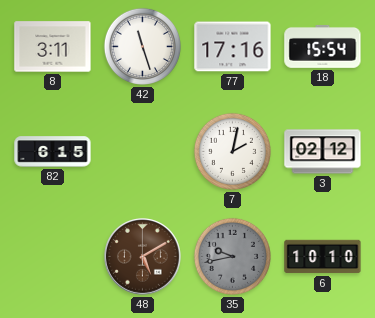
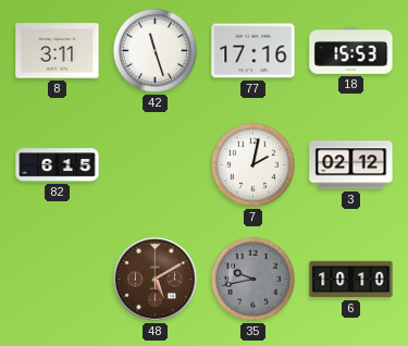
18: 15:54 -> 15:53
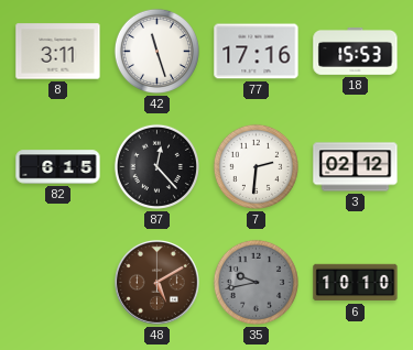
87: none -> 12:23
7: 2:02 -> 2:31
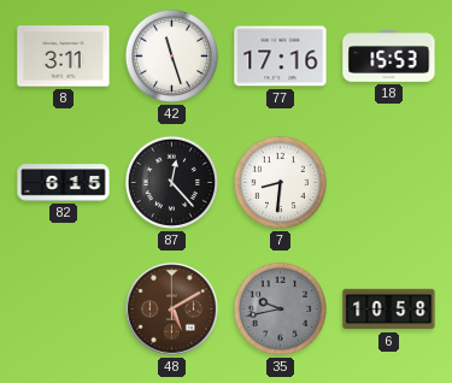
7: 2:31 -> 8:31
3: 02:12 -> none
6: 10:10 -> 10:58
